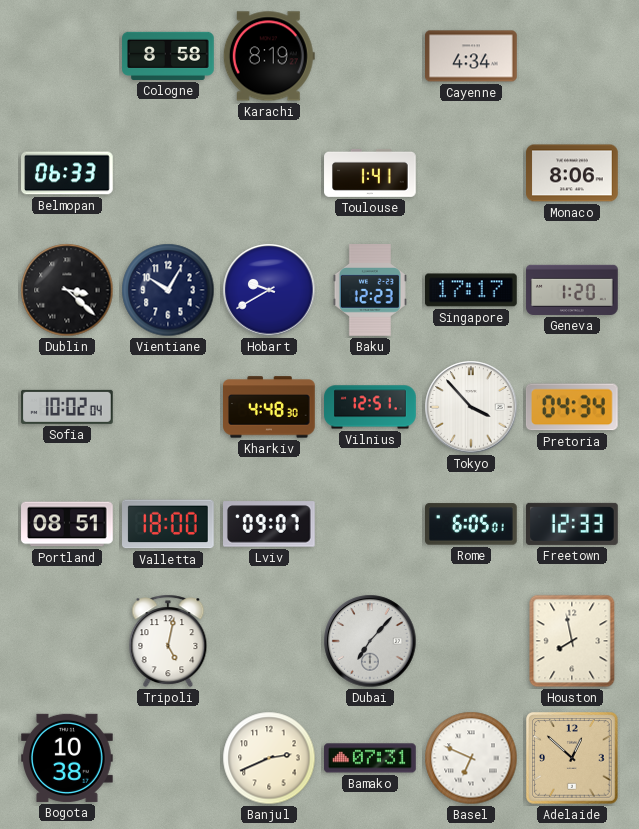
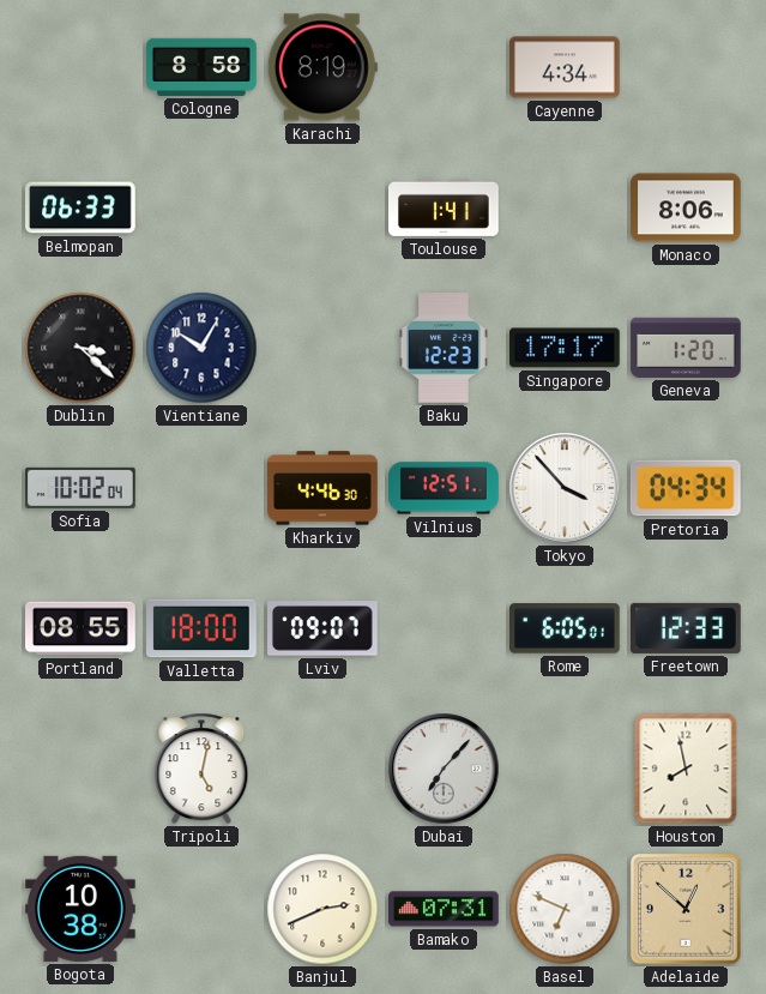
Hobart: 9:40 -> none
Kharkiv: 4:48 -> 4:46
Portland: 08:51 -> 08:55
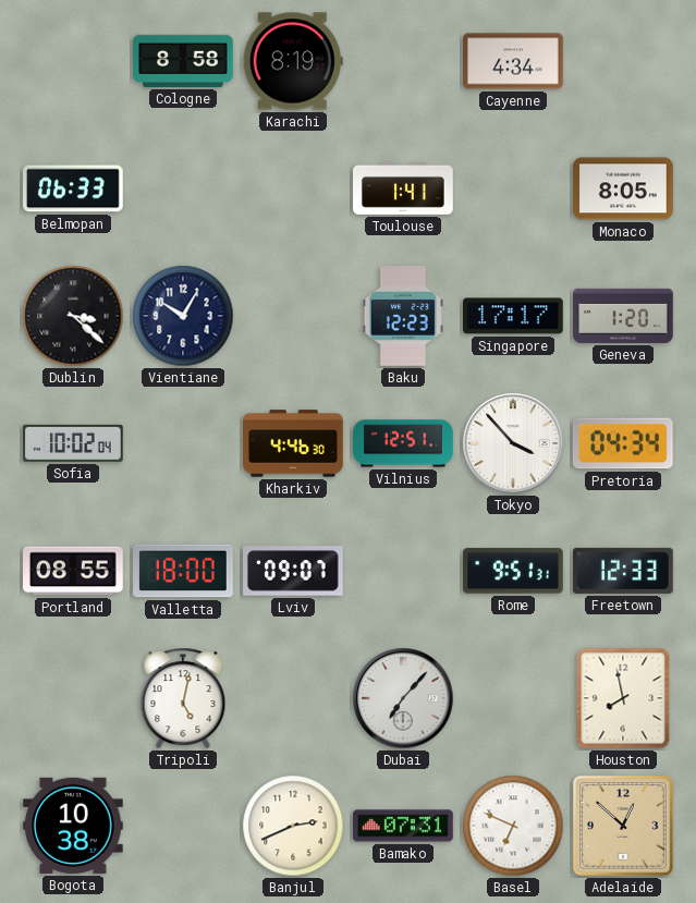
Monaco: 8:06 -> 8:05
Rome: 6:05 -> 9:51
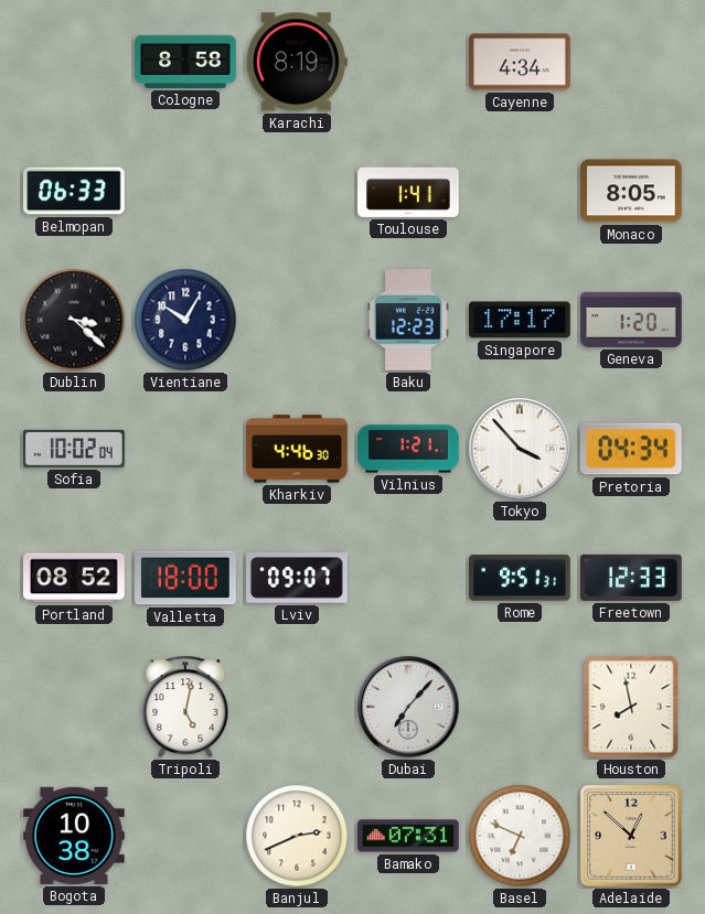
Vilnius: 12:51 -> 1:21
Portland: 08:55 -> 08:52
